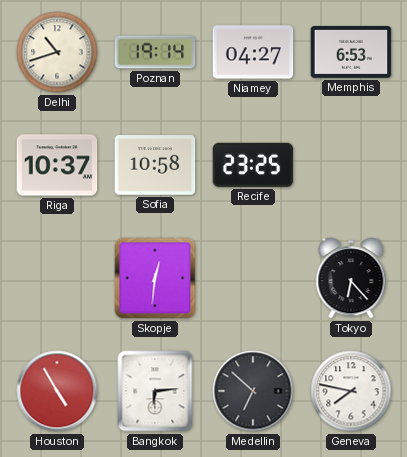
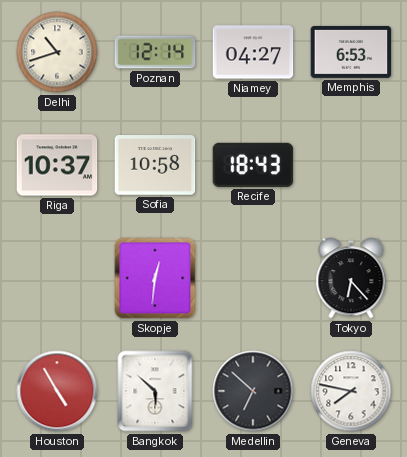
Poznan: 19:14 -> 12:14
Recife: 23:25 -> 18:43
Bangkok: 6:14 -> 5:52
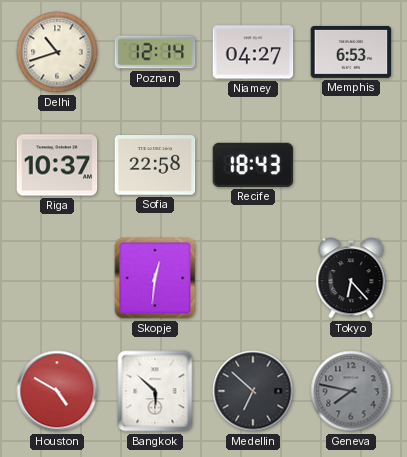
Sofia: 10:58 -> 22:58
Houston: 4:55 -> 4:50
Geneva dial: white -> grey
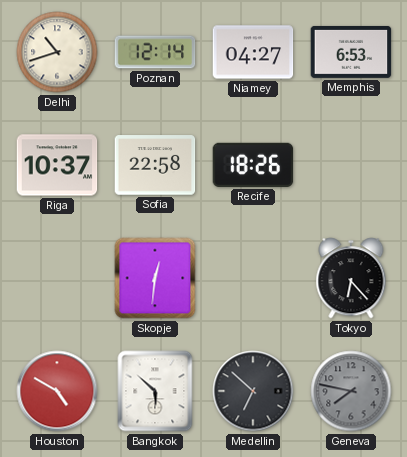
Recife: 18:43 -> 18:26
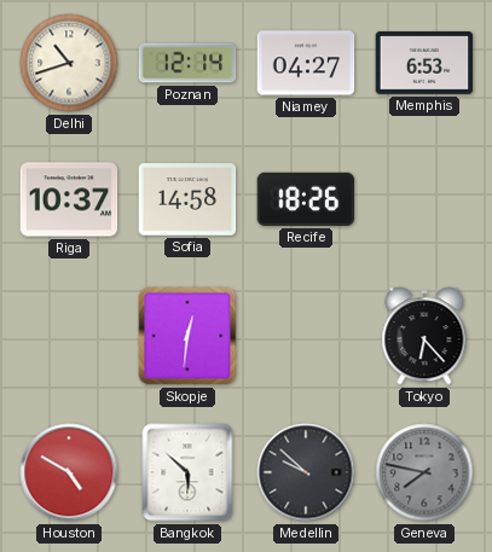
Sofia: 22:58 -> 14:58
Medellin: 6:52 -> 9:52
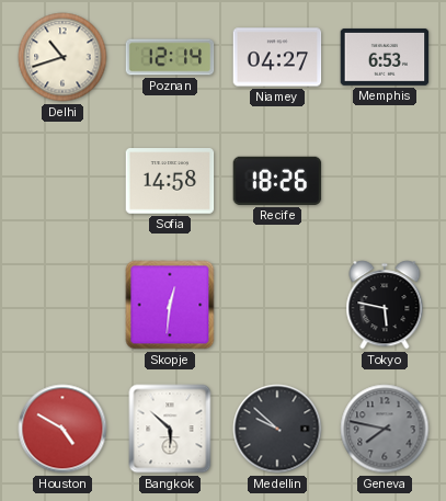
Riga: 10:37 -> none
Tokyo: 6:23 -> 5:47
